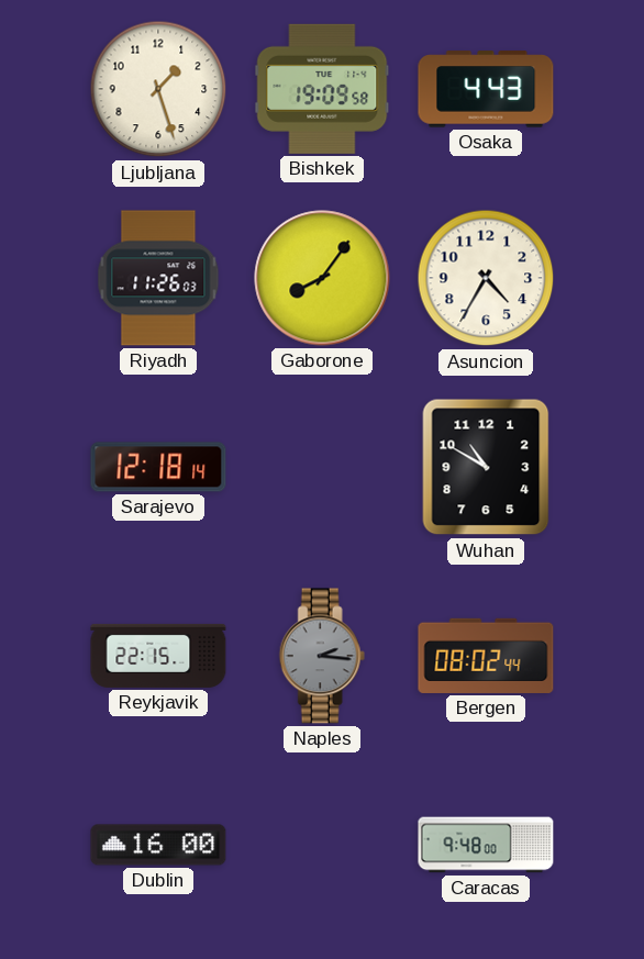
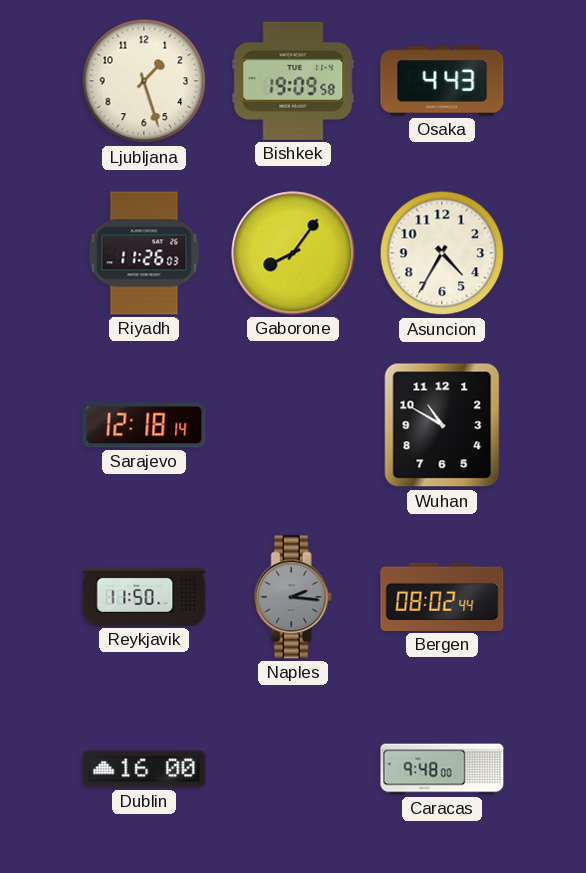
Reykjavik: 22:15 -> 11:50
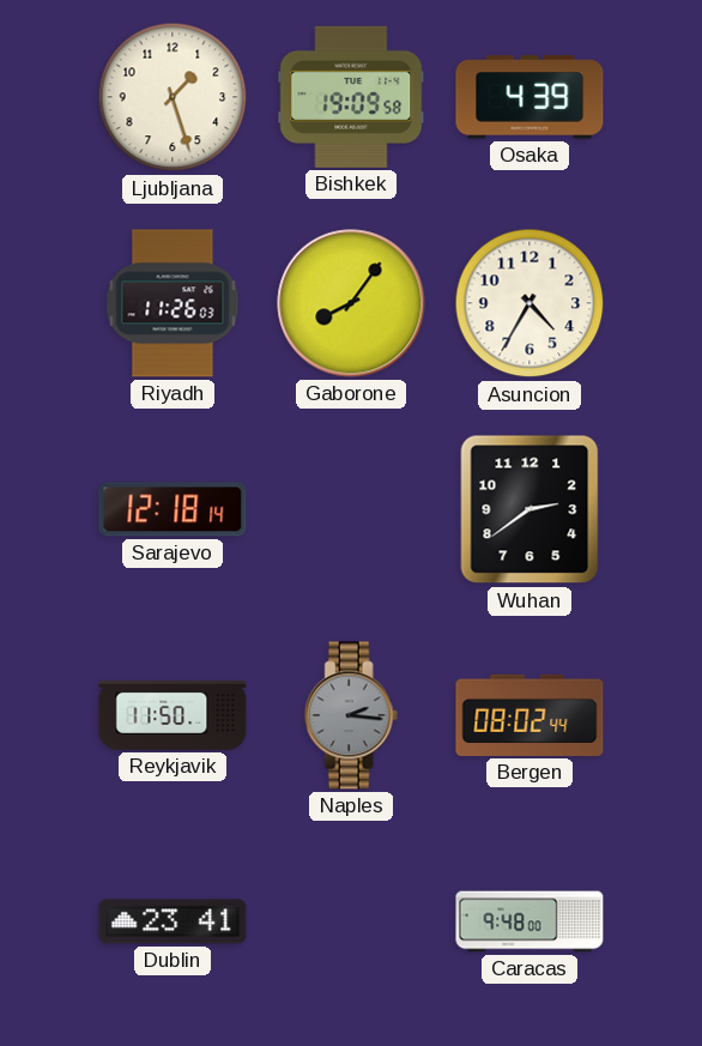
Osaka: 4:43 -> 4:39
Wuhan: 10:50 -> 2:39
Dublin: 16:00 -> 23:41
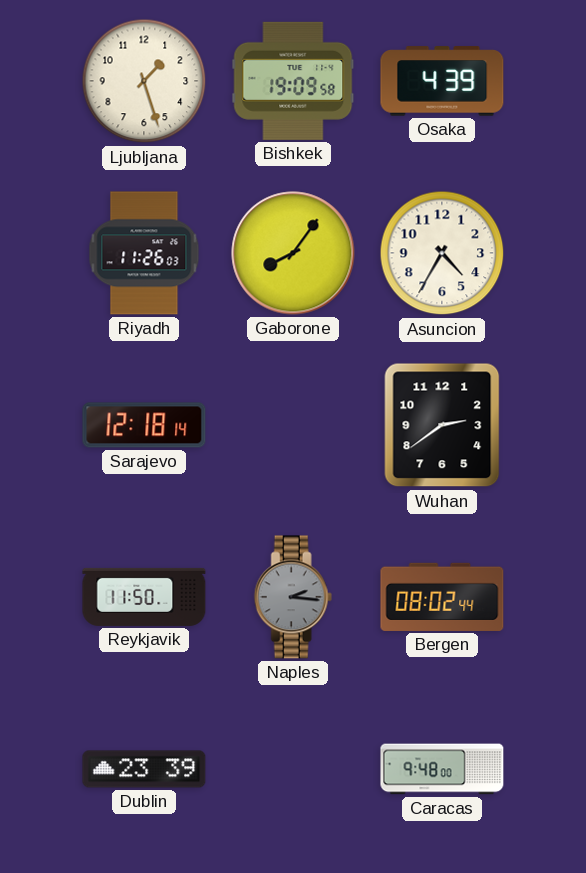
Dublin: 23:41 -> 23:39
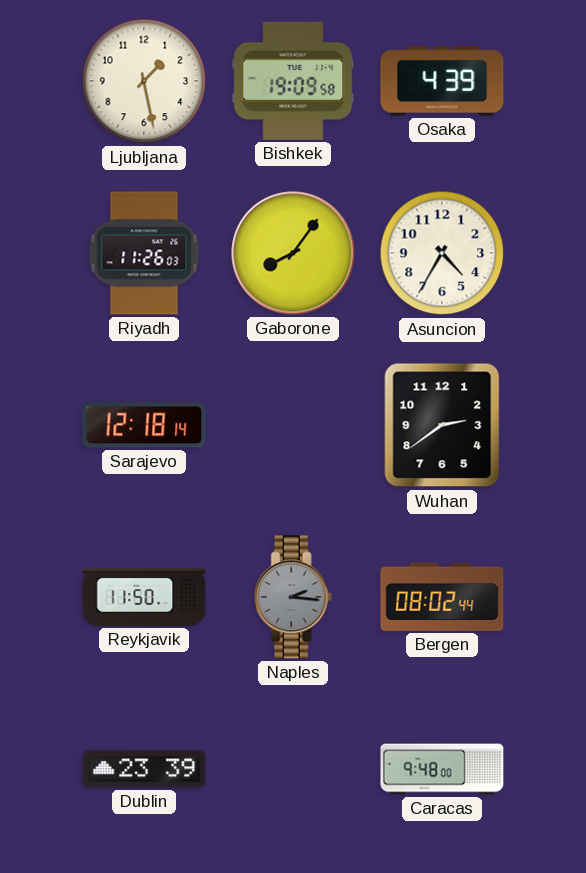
Ljubljana: 1:27 -> 1:28
